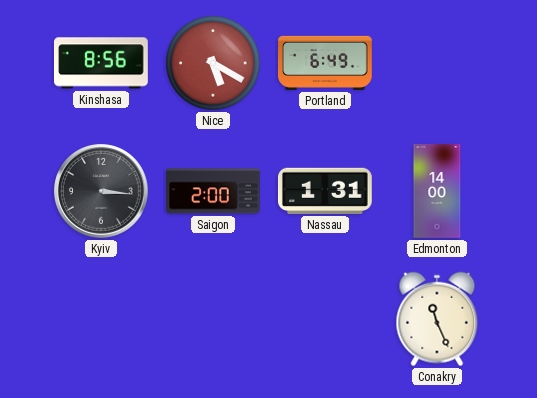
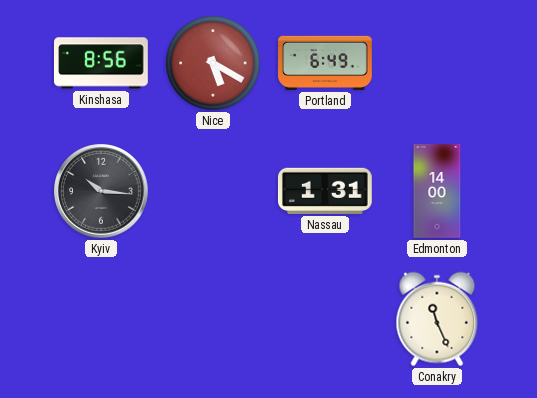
Kyiv: 3:16 -> 10:16
Saigon: 2:00 -> none
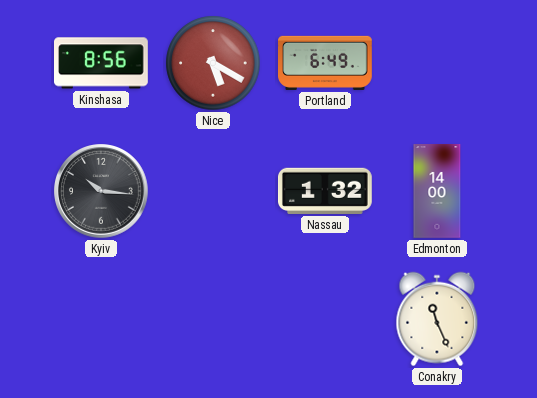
Nassau: 1:31 -> 1:32
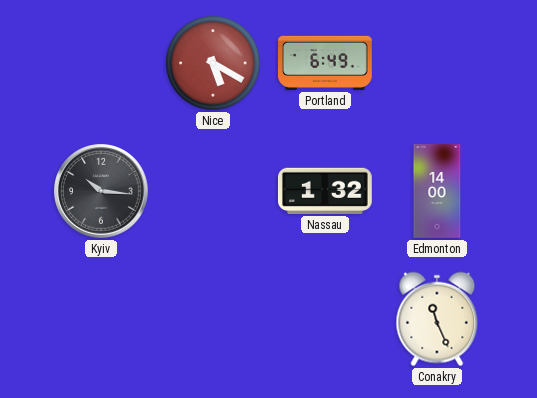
Kinshasa: 8:56 -> none
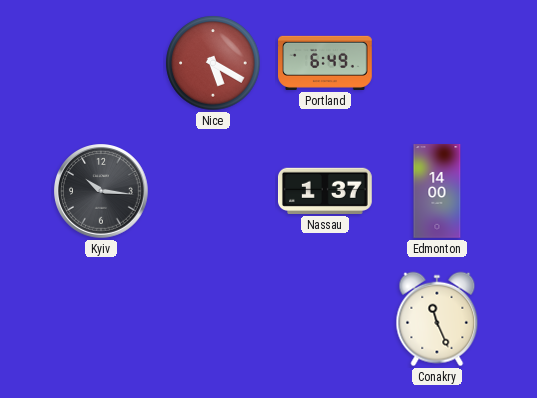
Nassau: 1:32 -> 1:37
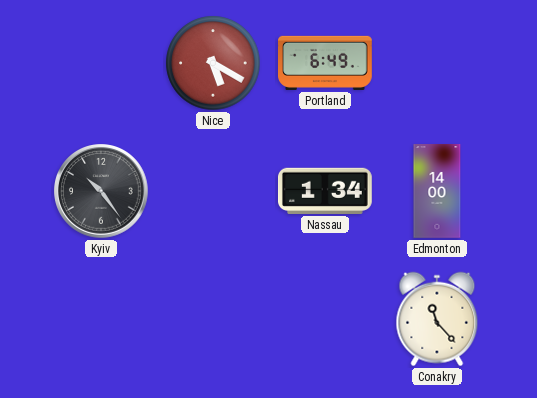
Kyiv: 10:16 -> 10:24
Nassau: 1:37 -> 1:34
Conakry: 11:26 -> 11:23
